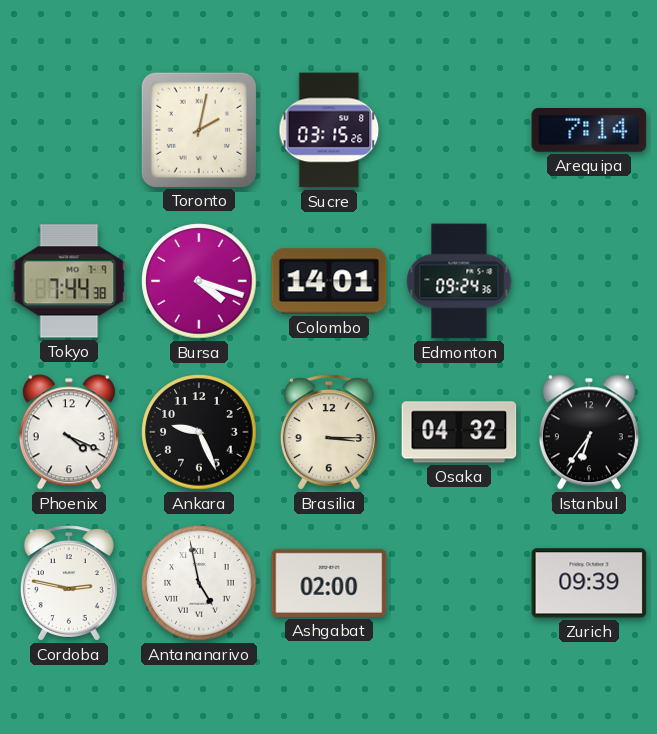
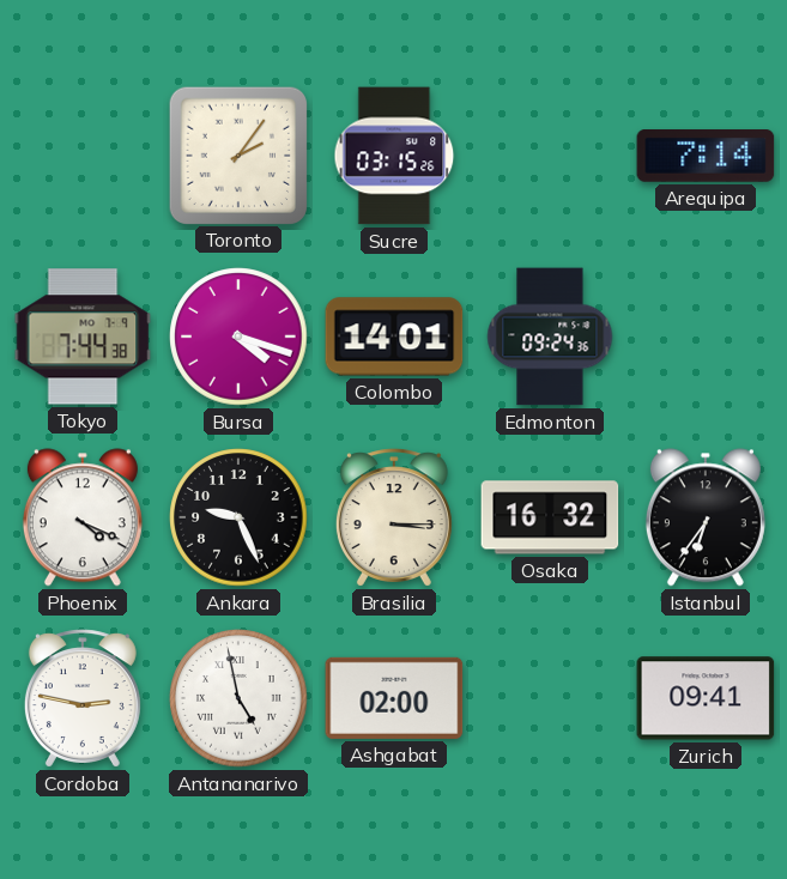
Toronto: 2:02 -> 2:06
Osaka: 04:32 -> 16:32
Zurich: 09:39 -> 09:41
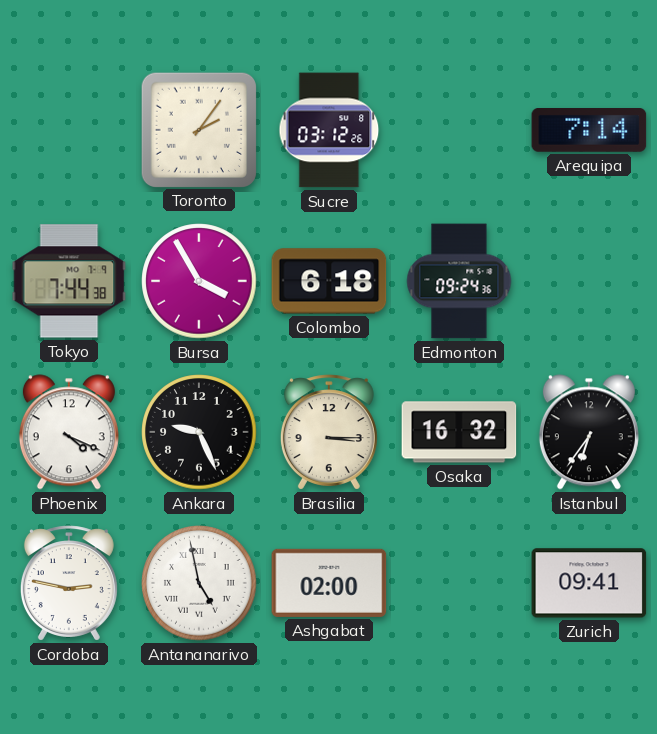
Sucre: 03:15 -> 03:12
Bursa: 4:18 -> 3:55
Colombo: 14:01 -> 6:18
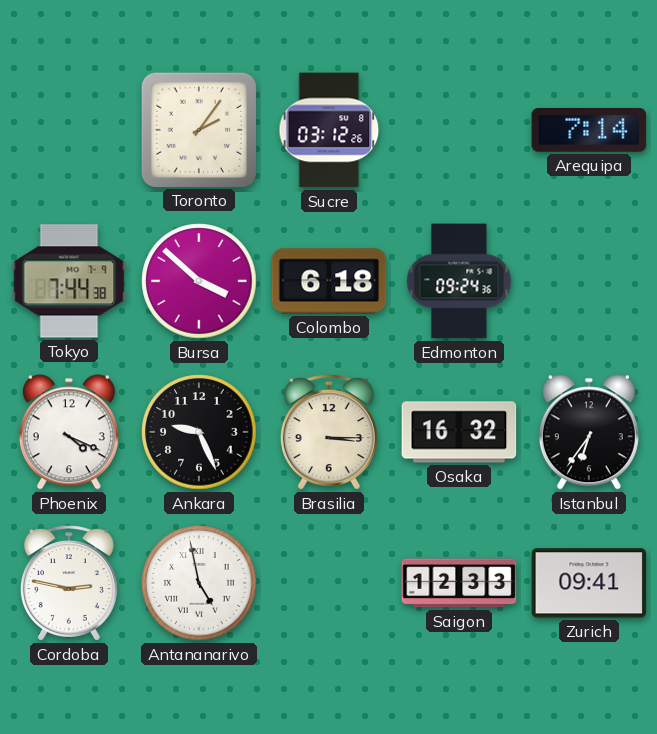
Bursa: 3:55 -> 3:52
Ashgabat: 02:00 -> none
Saigon: none -> 12:33
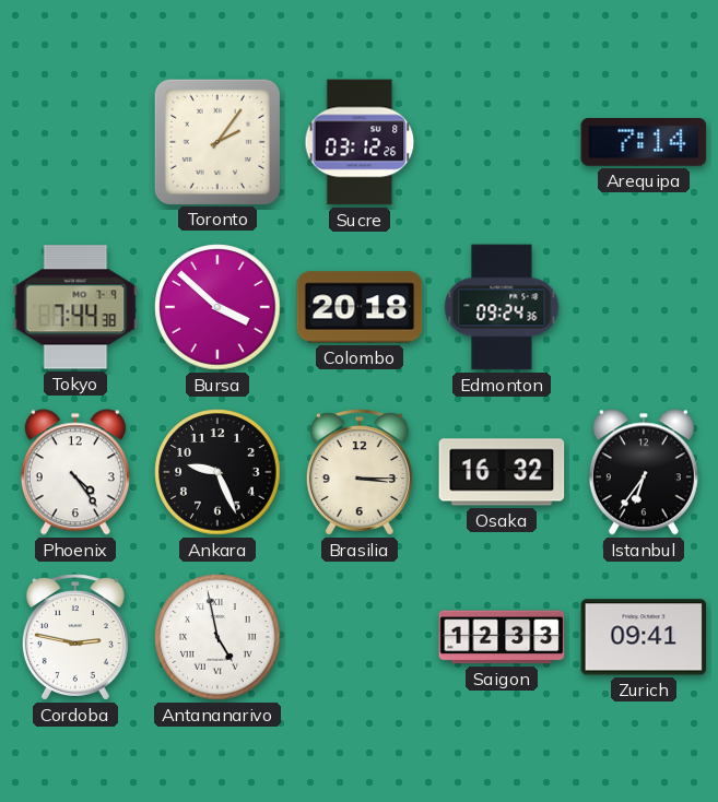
Colombo: 6:18 -> 20:18
Phoenix: 4:19 -> 4:24
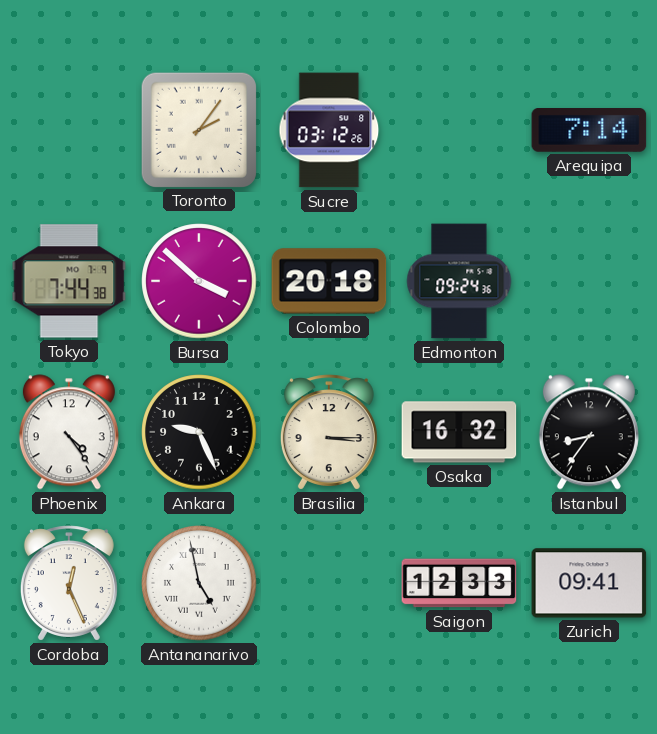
Istanbul: 6:36 -> 8:36
Cordoba: 2:47 -> 12:26
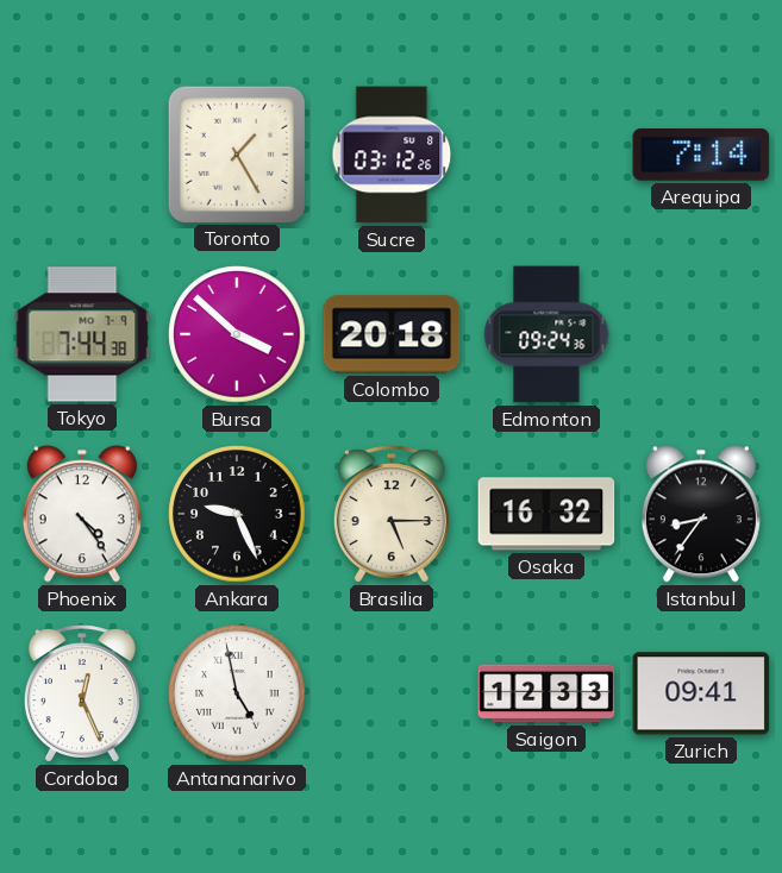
Toronto: 2:06 -> 1:25
Brasilia: 3:15 -> 5:15
